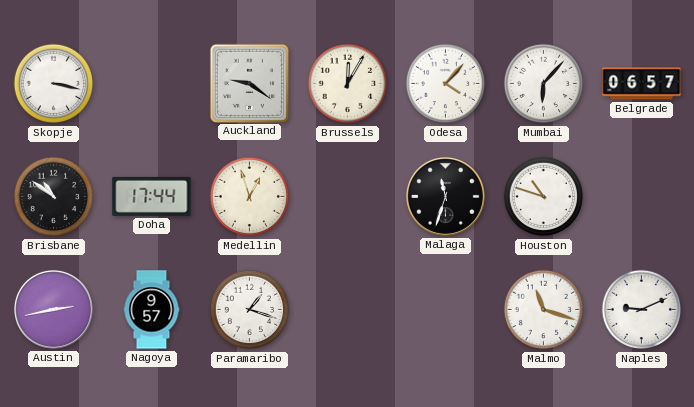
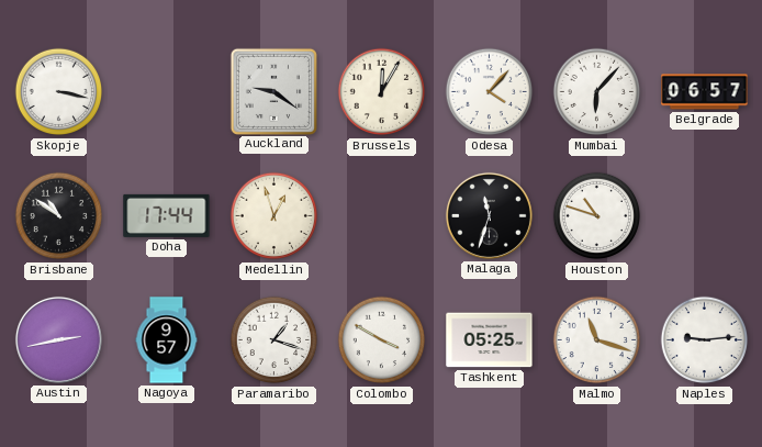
Colombo: none -> 3:50
Tashkent: none -> 05:25
Naples: 9:11 -> 9:14
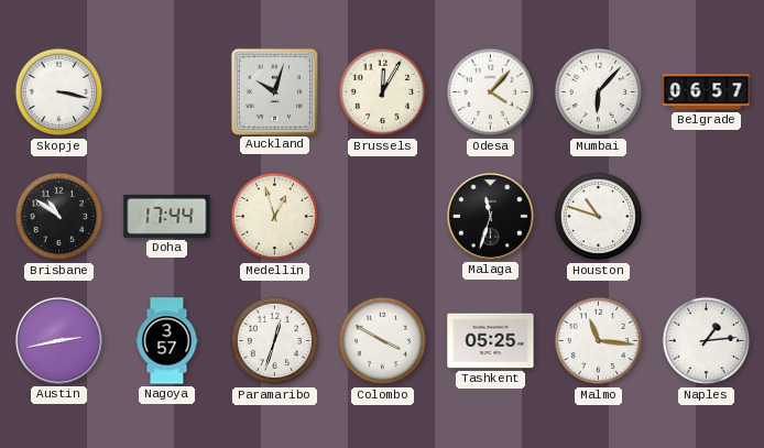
Auckland: 9:21 -> 10:03
Nagoya: 9:57 -> 3:57
Paramaribo: 1:18 -> 12:33
Malmo: 11:18 -> 11:16
Naples: 9:14 -> 1:14
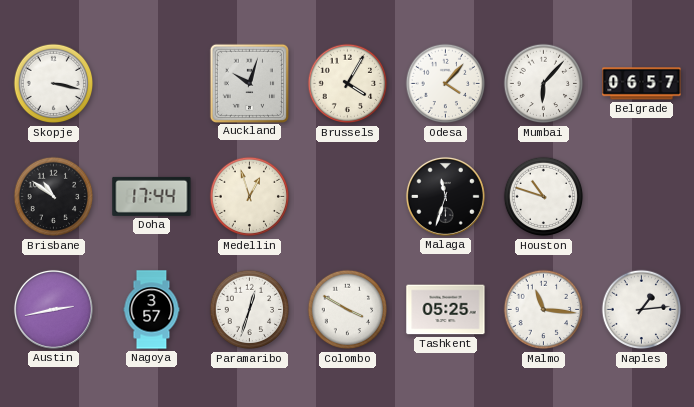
Brussels: 12:05 -> 4:05
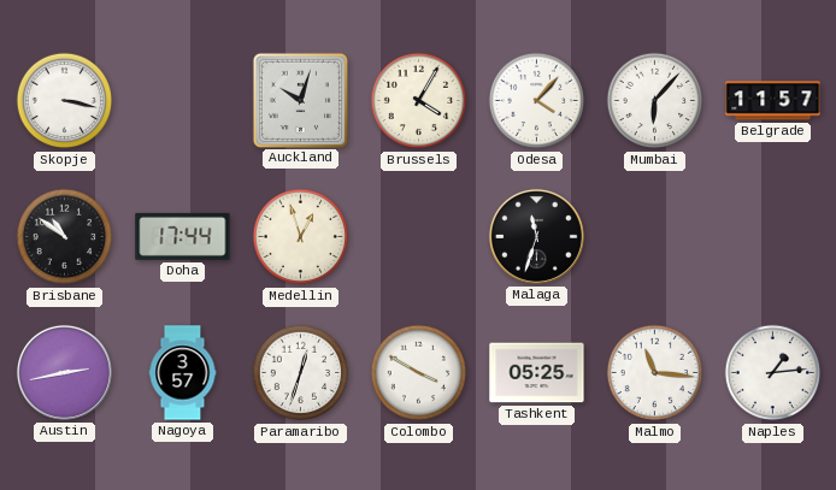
Belgrade: 06:57 -> 11:57
Houston: 10:48 -> none
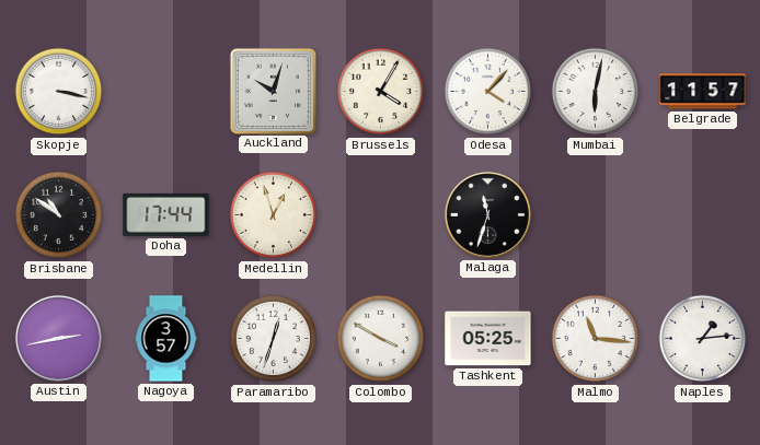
Mumbai: 6:07 -> 6:02
